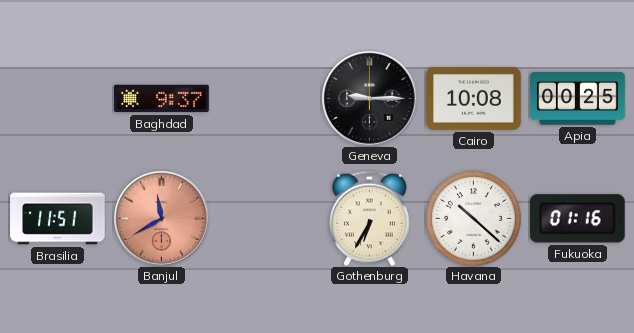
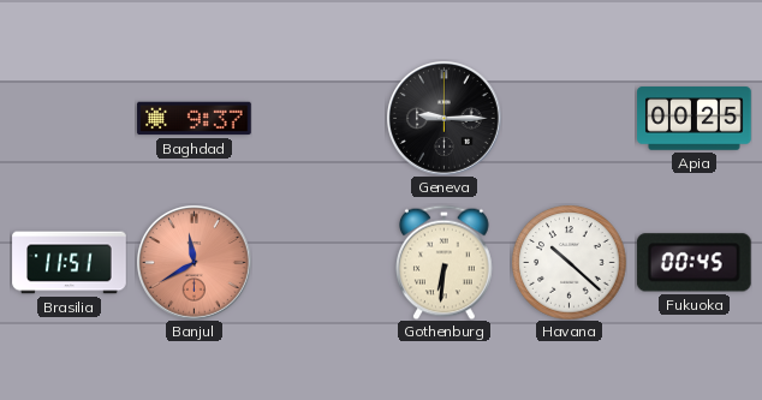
Cairo: 10:08 -> none
Gothenburg: 6:35 -> 6:31
Fukuoka: 01:16 -> 00:45
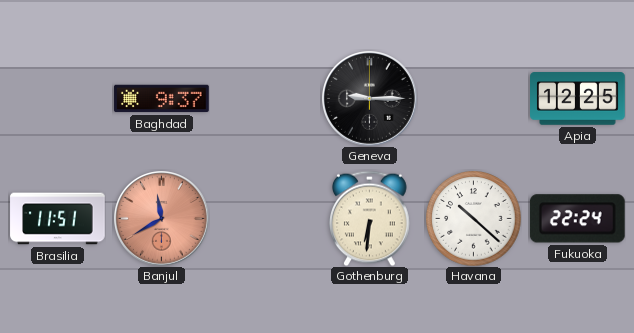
Apia: 00:25 -> 12:25
Fukuoka: 00:45 -> 22:24
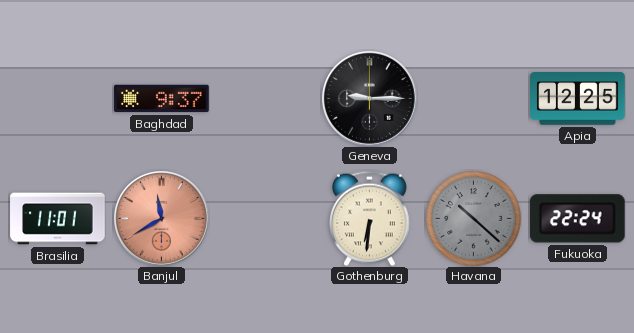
Brasilia: 11:51 -> 11:01
Havana dial: white -> grey
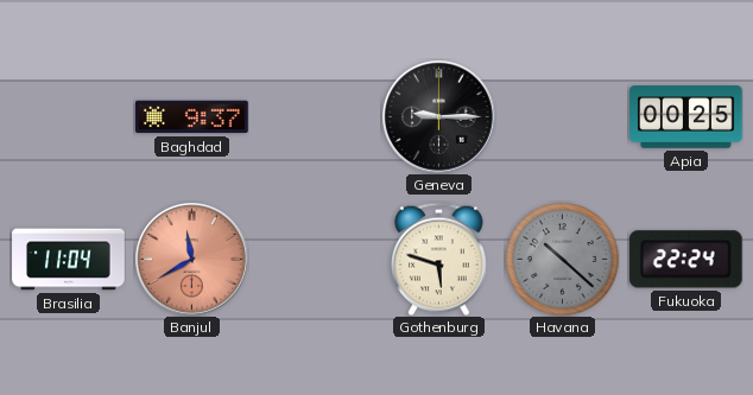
Apia: 12:25 -> 00:25
Brasilia: 11:01 -> 11:04
Gothenburg: 6:31 -> 5:48
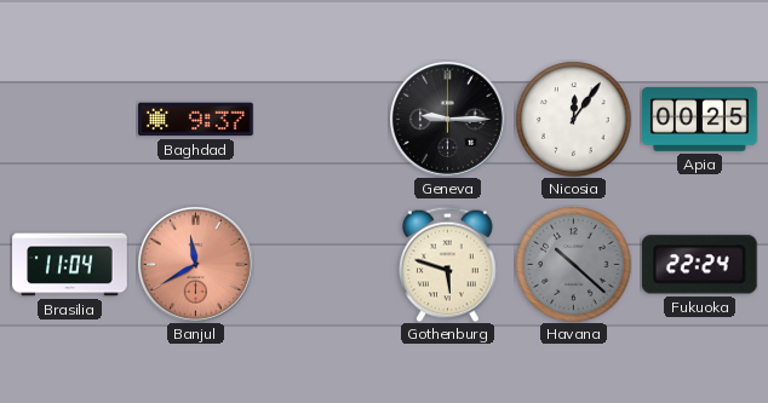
Nicosia: none -> 12:06
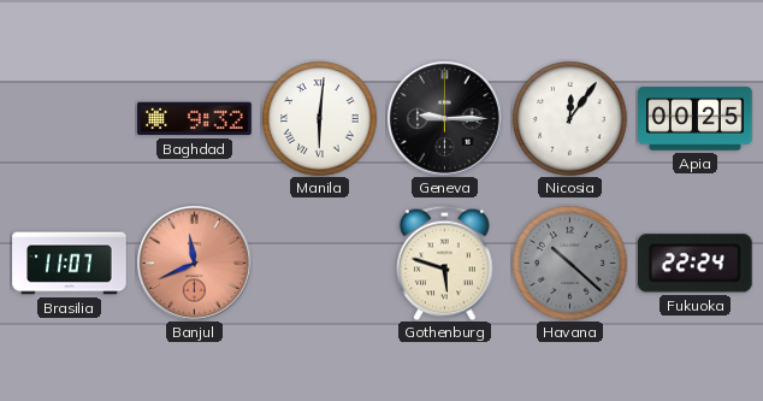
Baghdad: 9:37 -> 9:32
Manila: none -> 6:01
Brasilia: 11:04 -> 11:07
Banjul: 11:40 -> 11:41
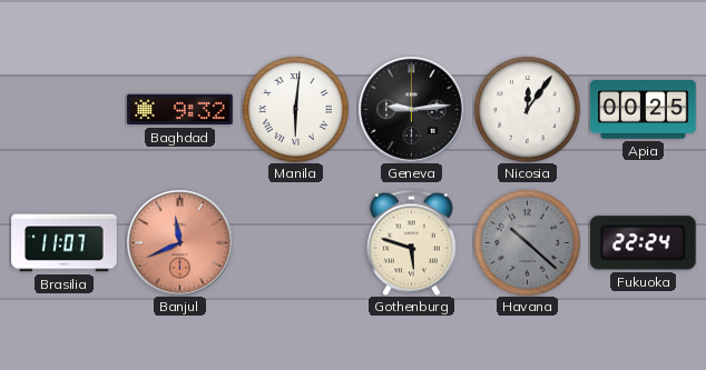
Geneva: 9:15 -> 9:14
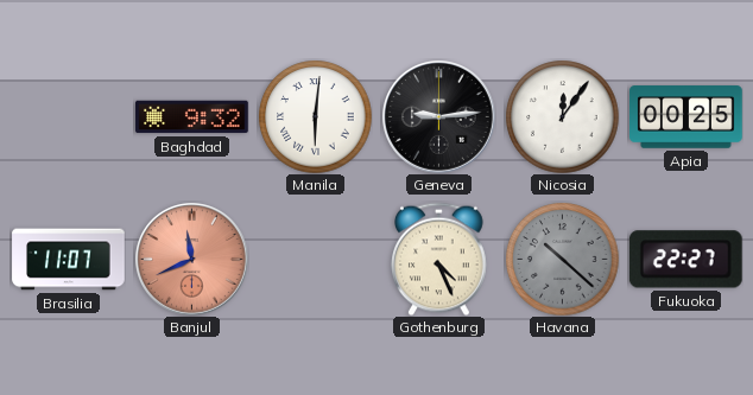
Gothenburg: 5:48 -> 4:26
Fukuoka: 22:24 -> 22:27
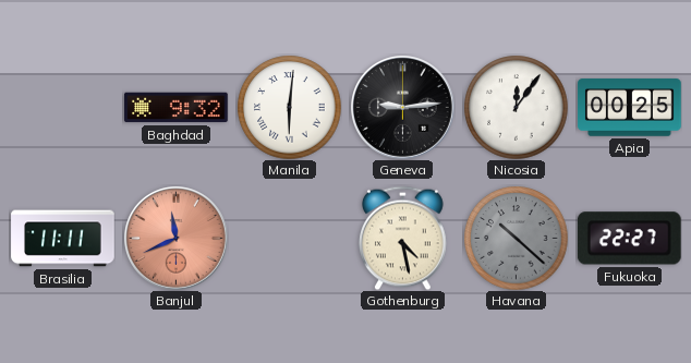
Brasilia: 11:07 -> 11:11
Gothenburg: 4:26 -> 4:28
